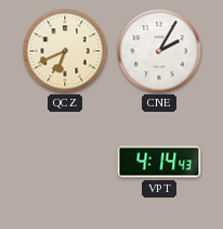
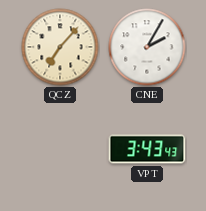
QCZ: 6:41 -> 7:07
VPT: 4:14 -> 3:43
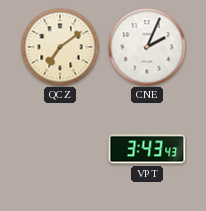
QCZ: 7:07 -> 7:09
CNE: 2:05 -> 2:04
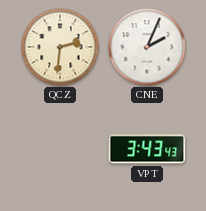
QCZ: 7:09 -> 2:31
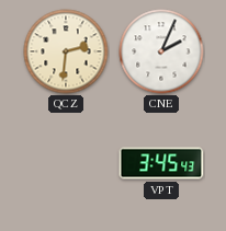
VPT: 3:43 -> 3:45
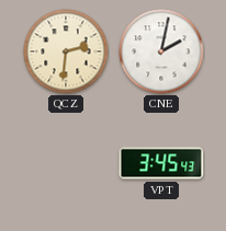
CNE: 2:04 -> 2:02
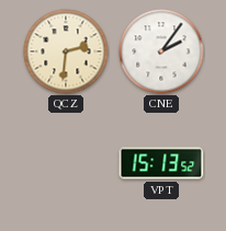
CNE: 2:02 -> 2:06
VPT: 3:45 -> 15:13
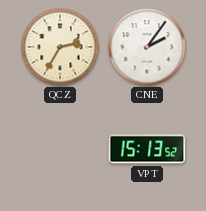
QCZ: 2:31 -> 2:35
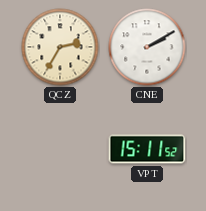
CNE: 2:06 -> 2:10
VPT: 15:13 -> 15:11
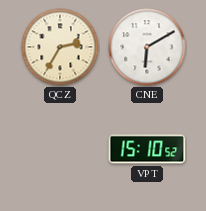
CNE: 2:10 -> 6:10
VPT: 15:11 -> 15:10
